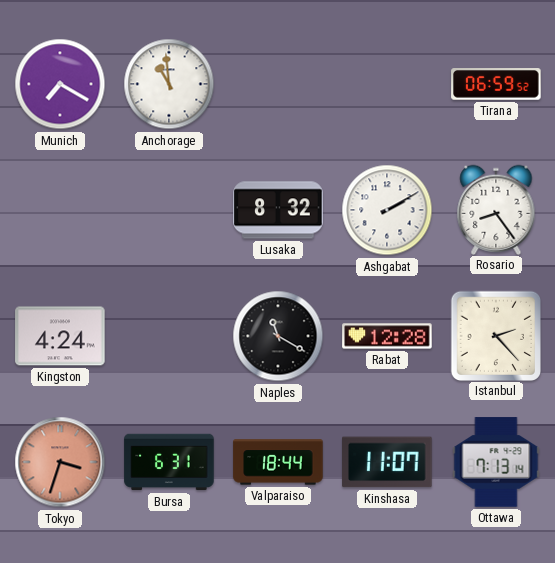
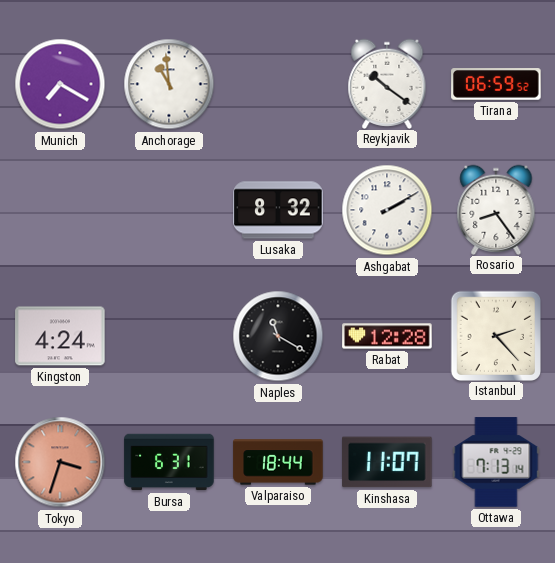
Reykjavik: none -> 10:21
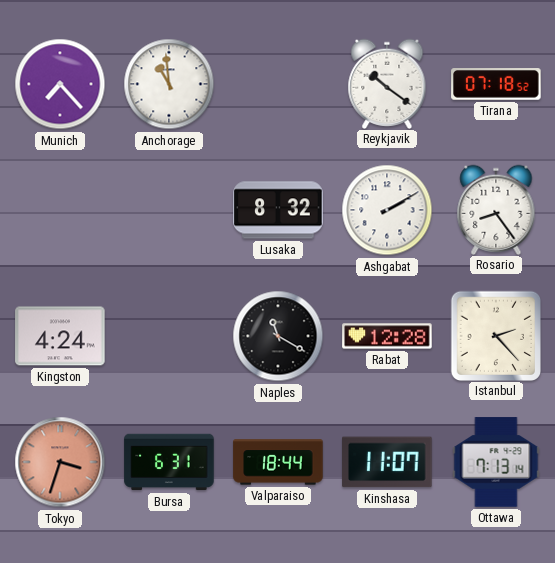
Munich: 7:20 -> 7:23
Tirana: 06:59 -> 07:18
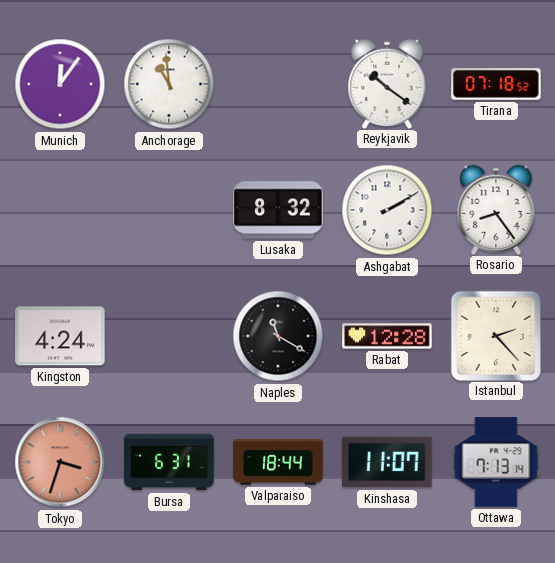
Munich: 7:23 -> 12:06
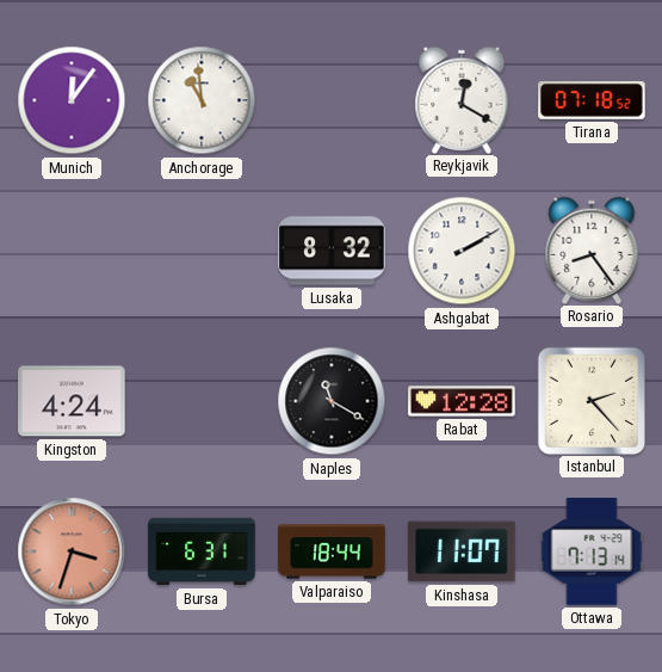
Reykjavik: 10:21 -> 12:20
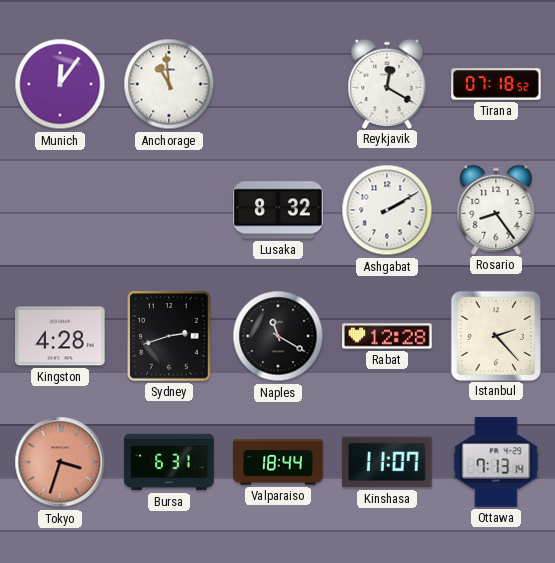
Kingston: 4:24 -> 4:28
Sydney: none -> 2:42
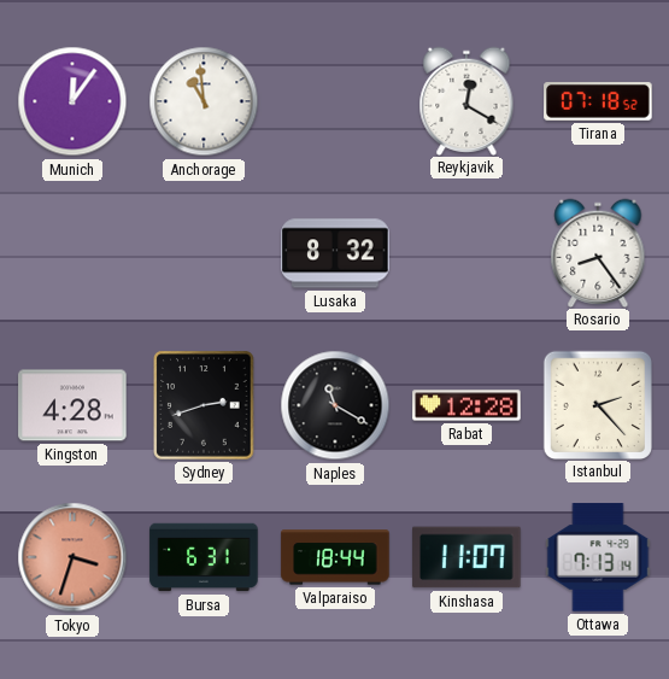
Ashgabat: 2:10 -> none
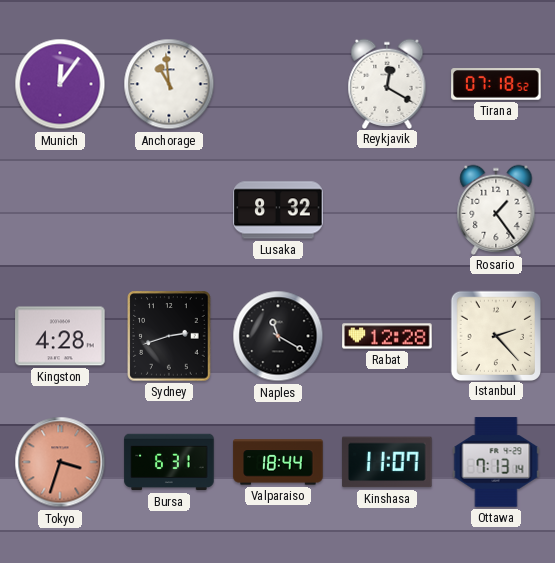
Rosario: 8:24 -> 1:24
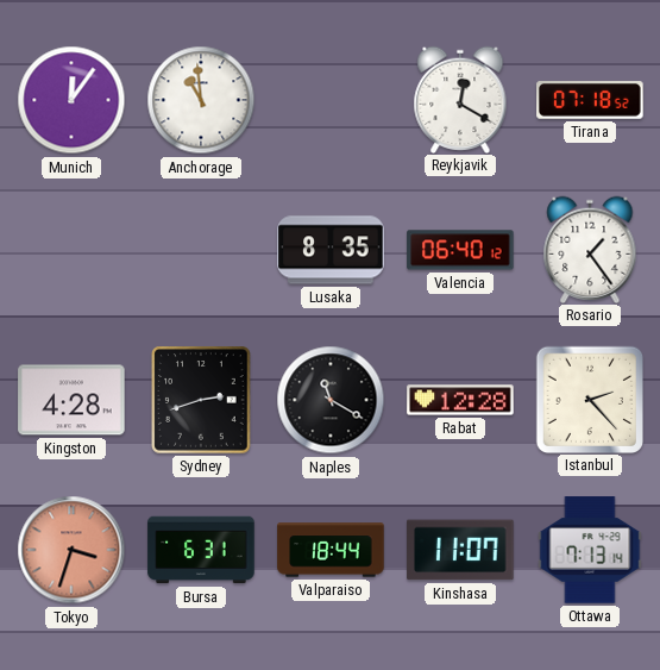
Lusaka: 8:32 -> 8:35
Valencia: none -> 06:40
